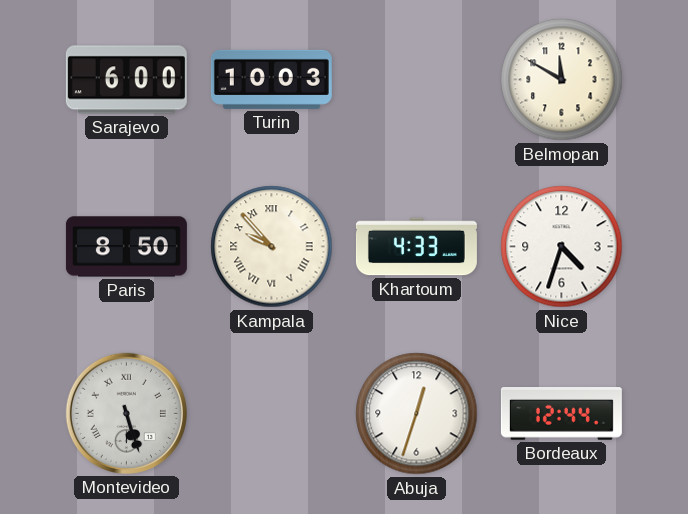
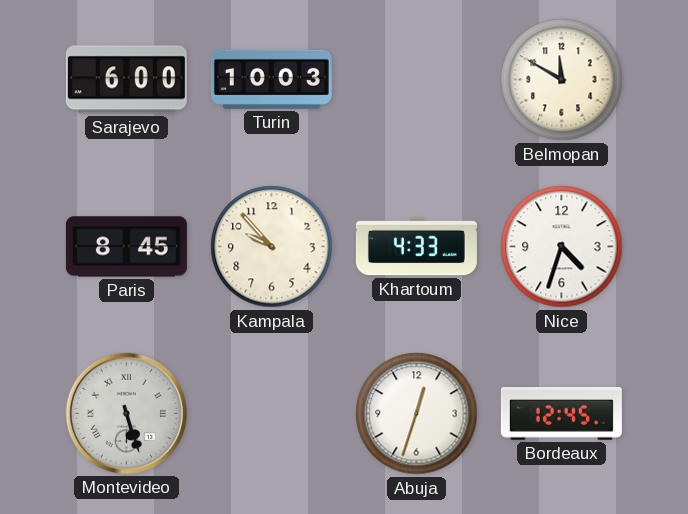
Paris: 8:50 -> 8:45
Kampala numerals: Roman -> Arabic
Bordeaux: 12:44 -> 12:45
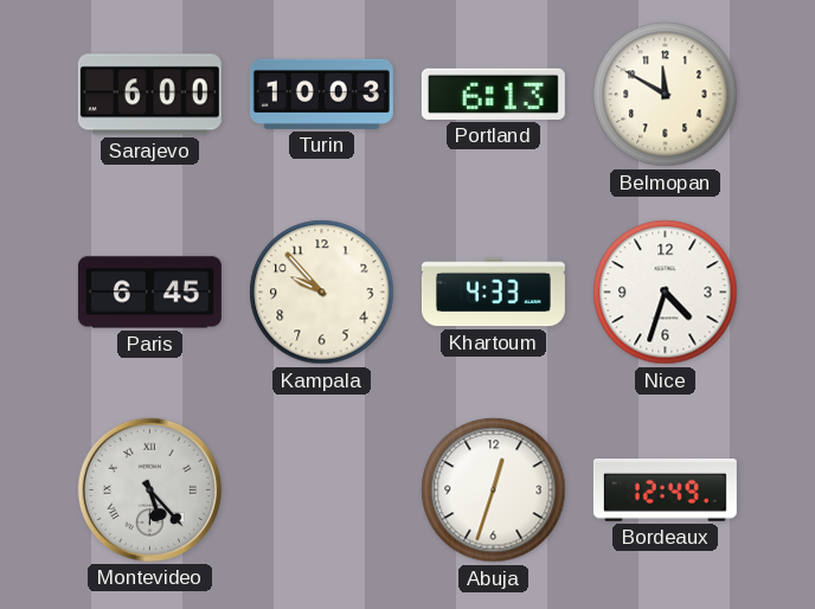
Portland: none -> 6:13
Paris: 8:45 -> 6:45
Montevideo: 5:27 -> 5:23
Bordeaux: 12:45 -> 12:49
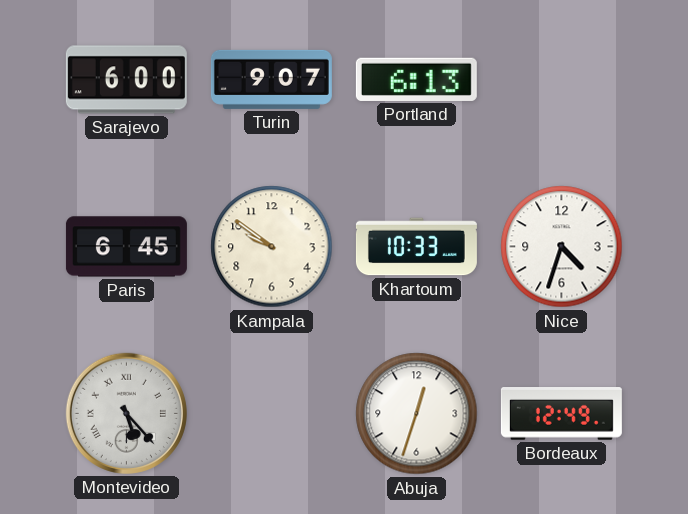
Turin: 10:03 -> 9:07
Belmopan: 11:50 -> none
Kampala: 9:53 -> 9:51
Khartoum: 4:33 -> 10:33
